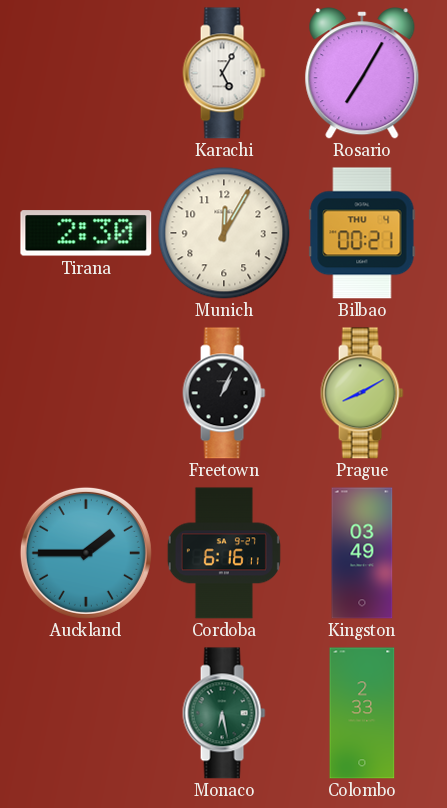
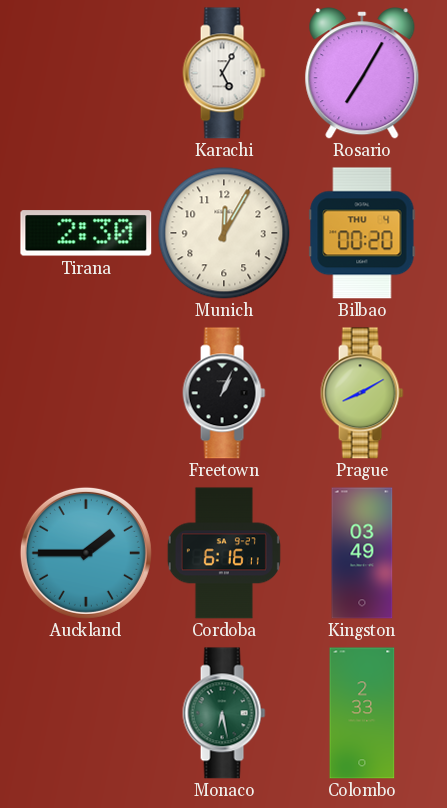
Bilbao: 00:21 -> 00:20
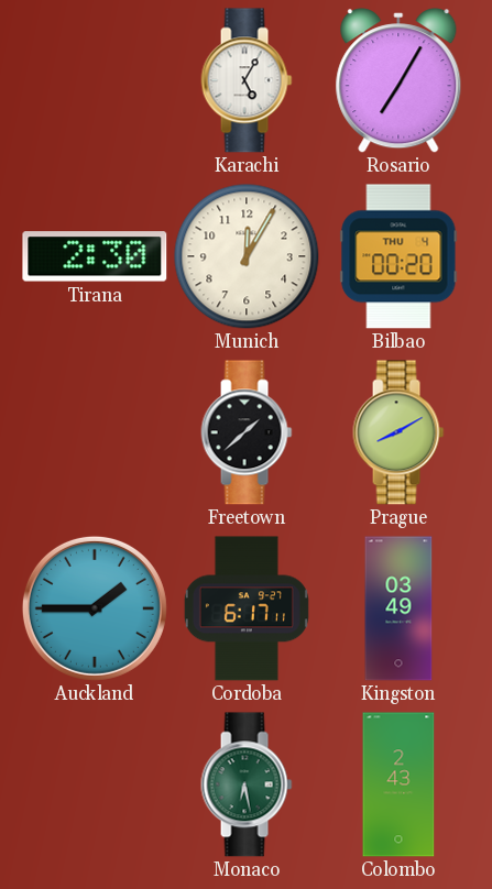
Freetown: 1:04 -> 1:38
Cordoba: 6:16 -> 6:17
Colombo: 2:33 -> 2:43
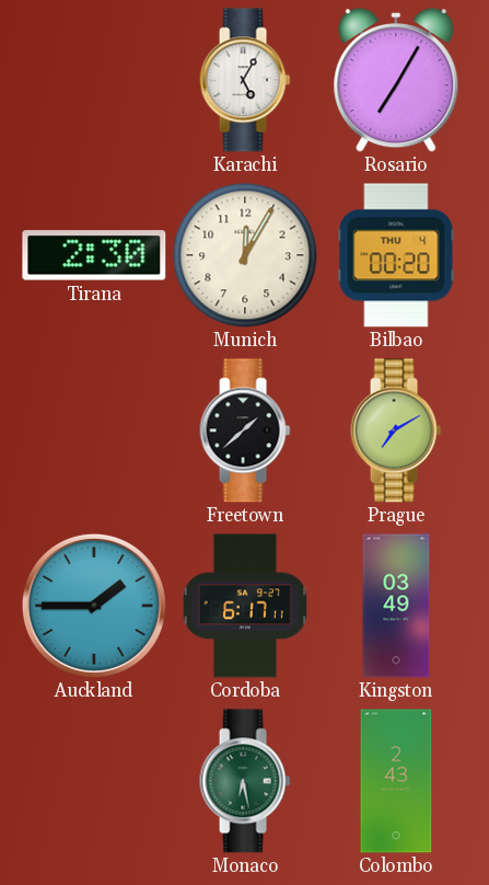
Prague: 8:10 -> 7:10
